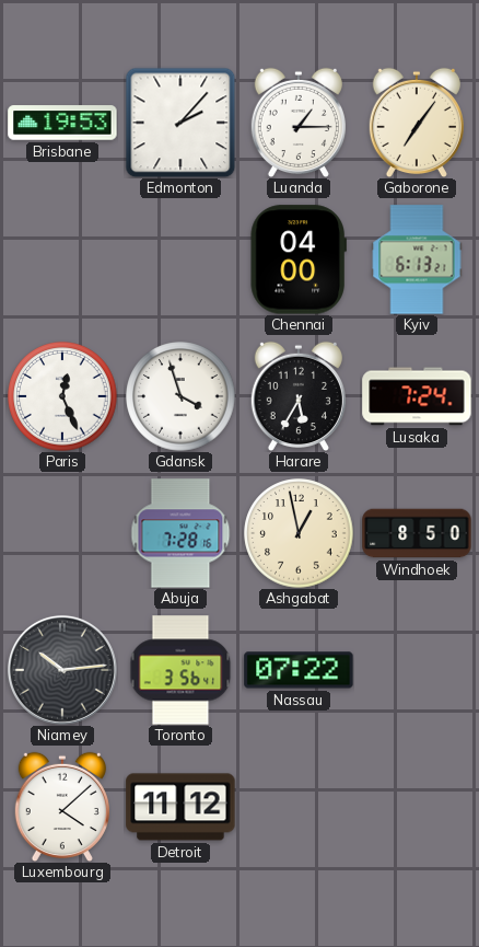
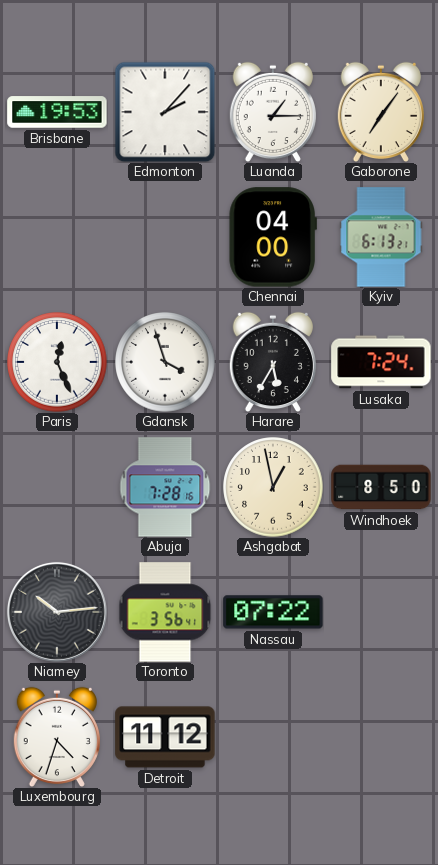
Luxembourg: 4:08 -> 4:33
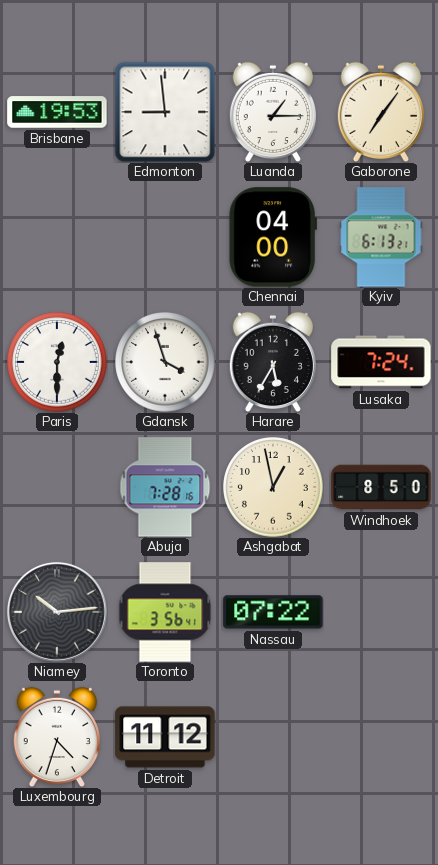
Edmonton: 2:07 -> 8:59
Paris: 12:26 -> 12:30
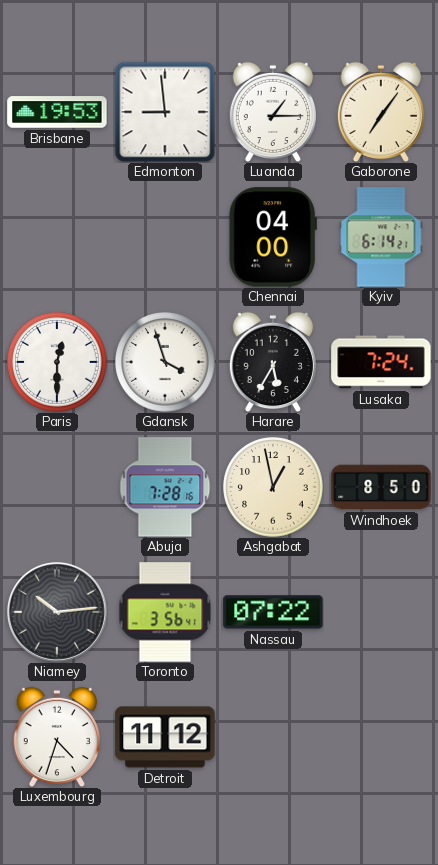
Kyiv: 6:13 -> 6:14
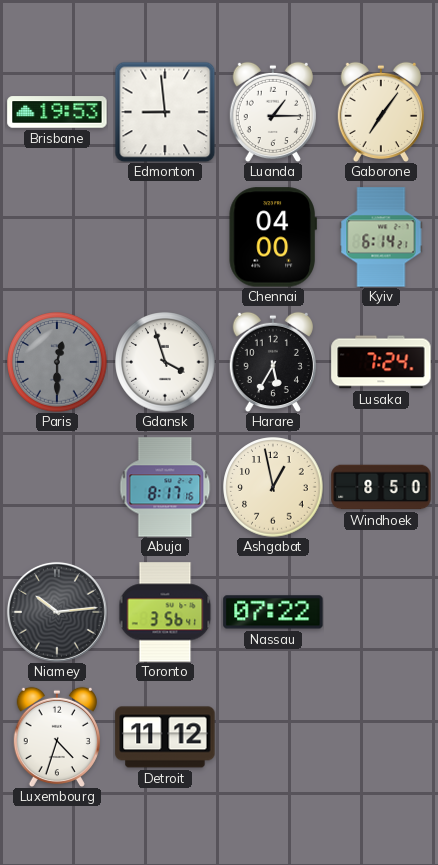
Paris dial: white -> grey
Abuja: 7:28 -> 8:17
